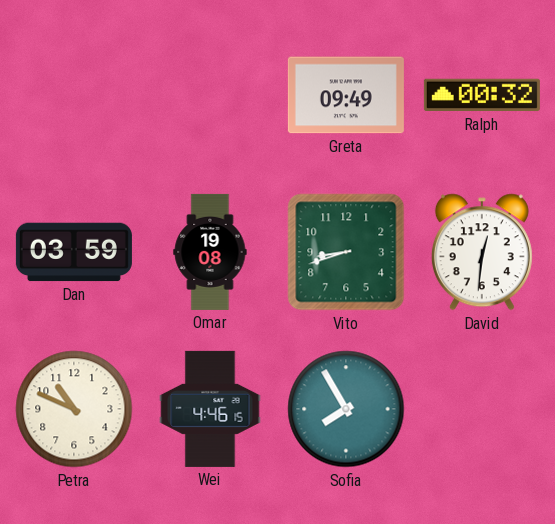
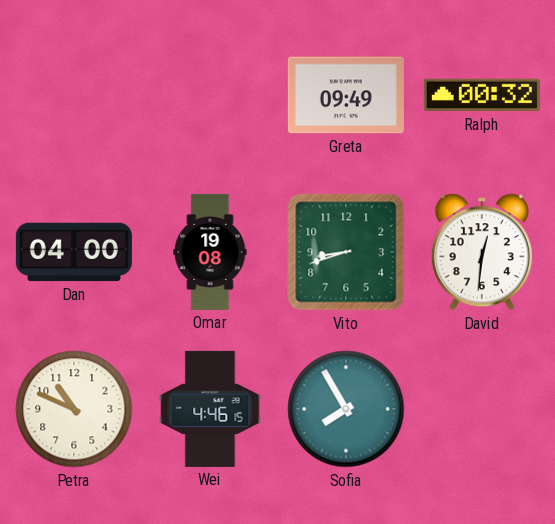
Dan: 03:59 -> 04:00
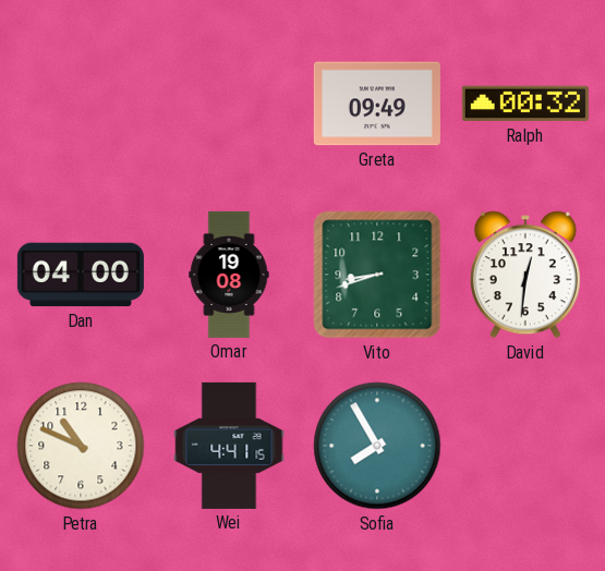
Wei: 4:46 -> 4:41
